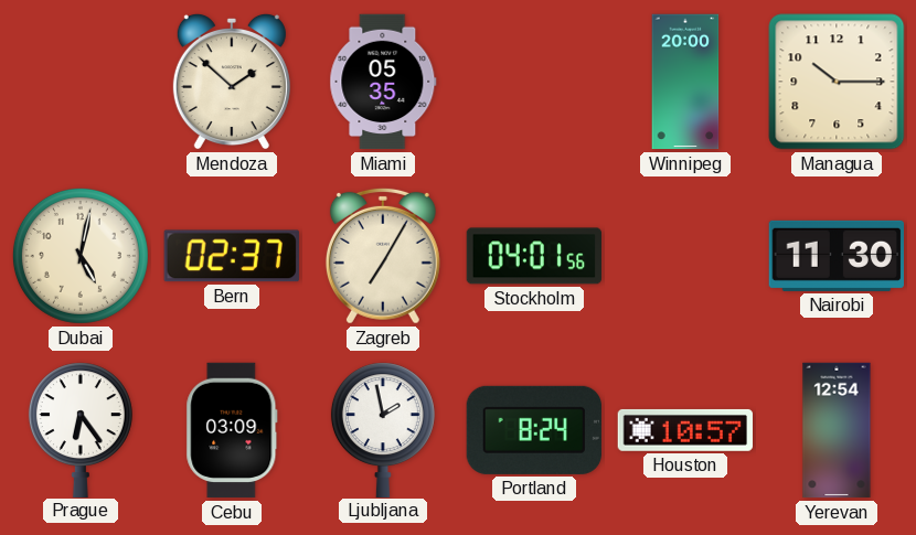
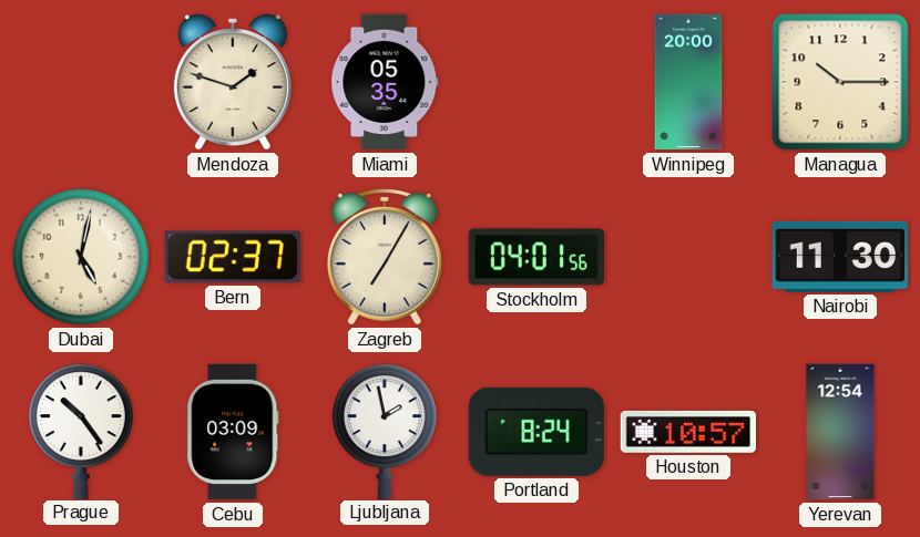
Mendoza: 1:52 -> 1:48
Prague: 6:24 -> 10:24
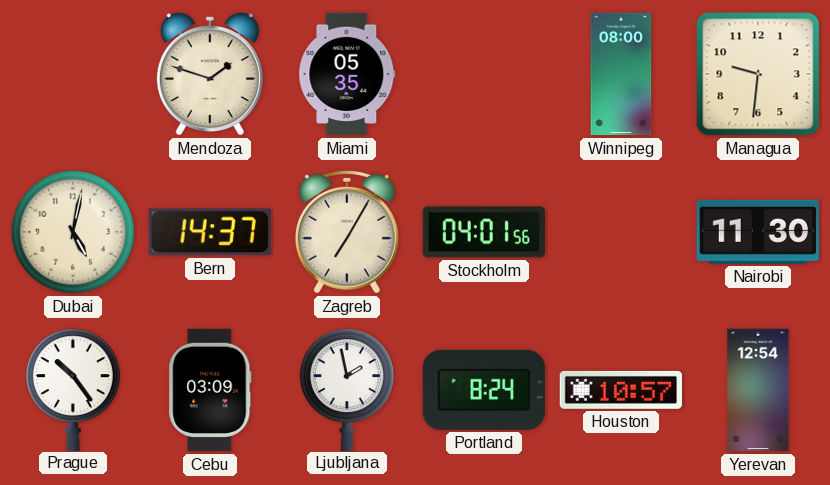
Winnipeg: 20:00 -> 08:00
Managua: 10:15 -> 9:31
Bern: 02:37 -> 14:37
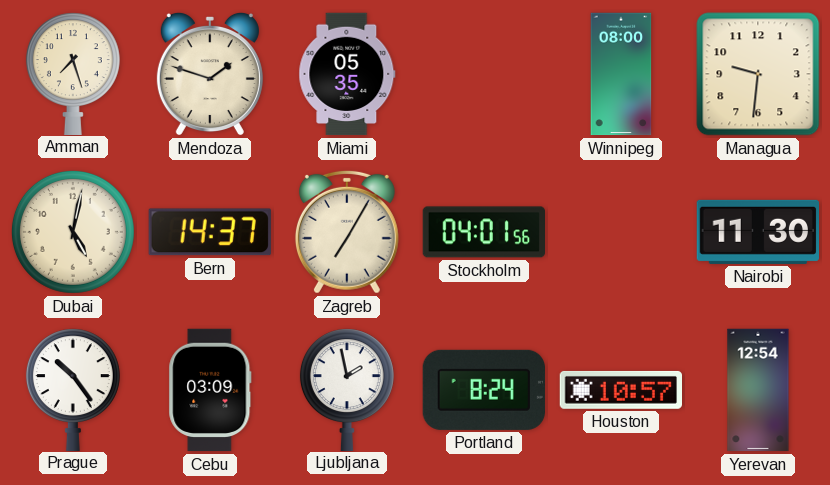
Amman: none -> 7:27
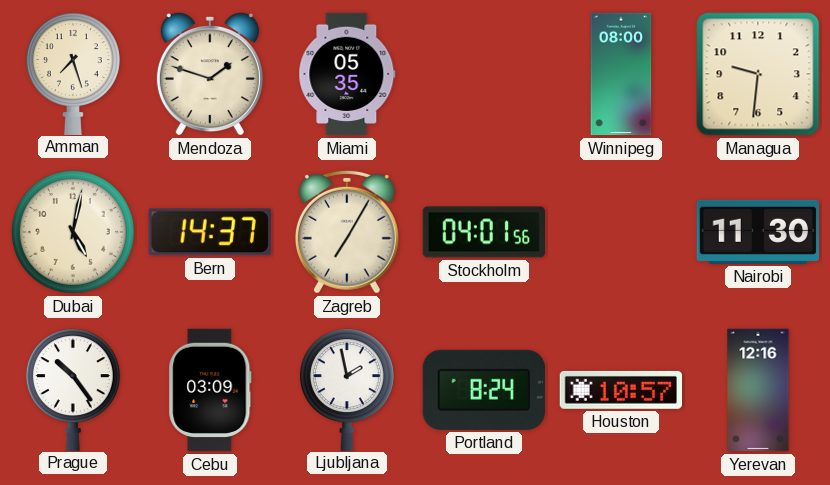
Yerevan: 12:54 -> 12:16
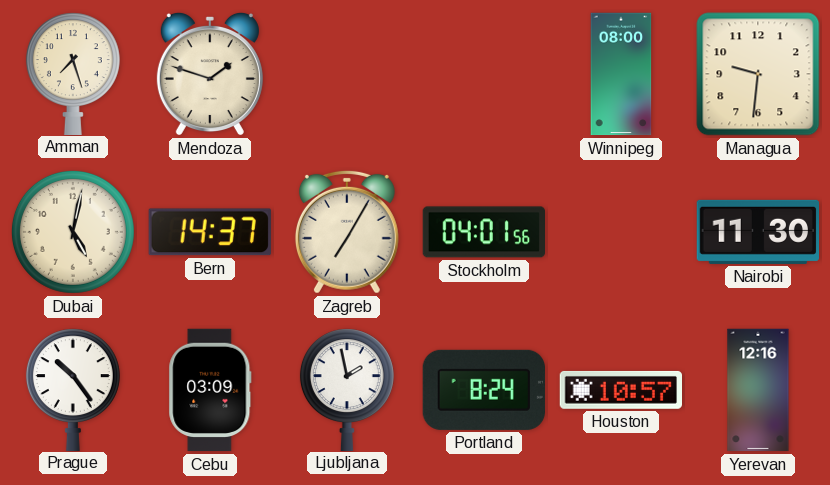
Miami: 05:35 -> none
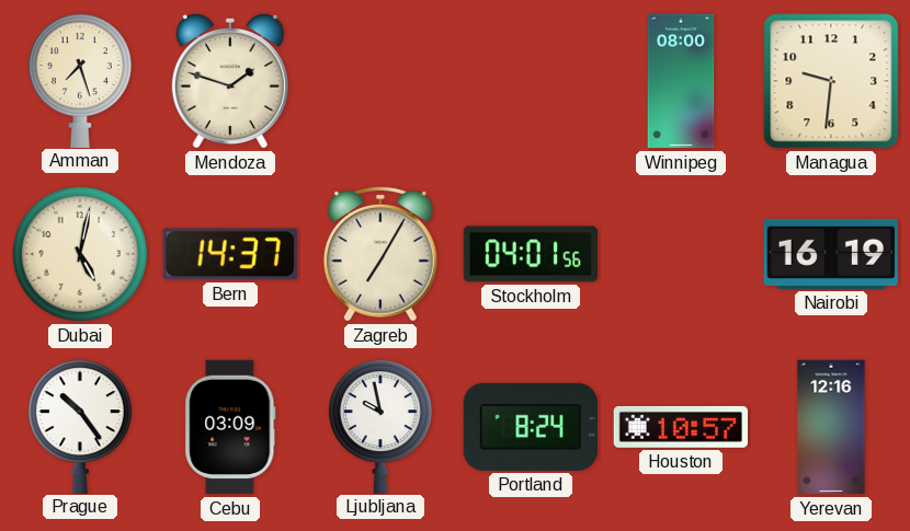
Nairobi: 11:30 -> 16:19
Ljubljana: 1:58 -> 9:58
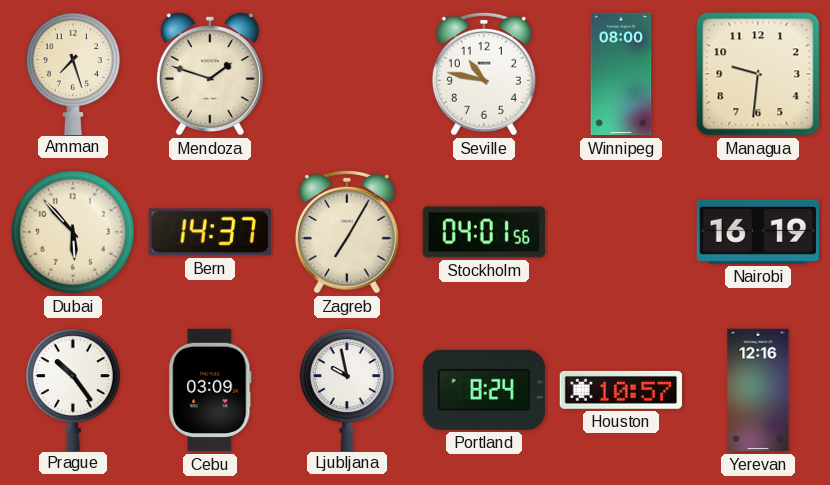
Seville: none -> 10:47
Dubai: 5:02 -> 5:53
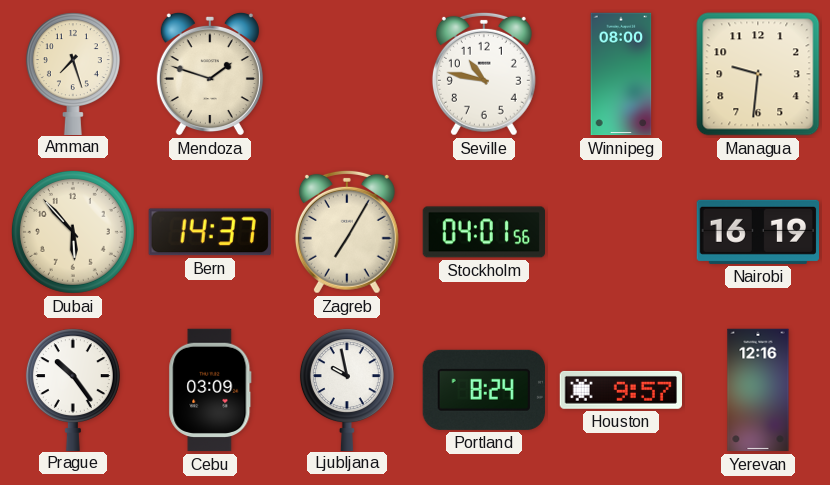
Houston: 10:57 -> 9:57
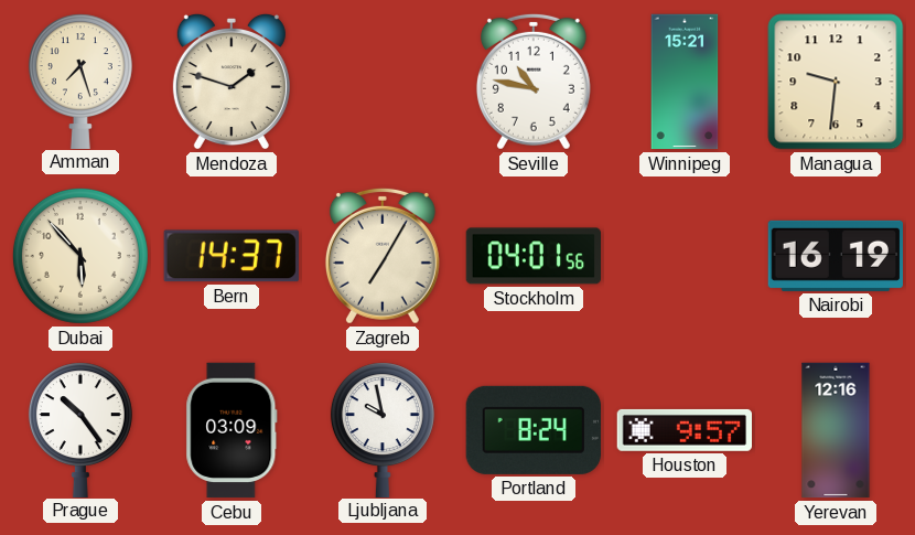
Winnipeg: 08:00 -> 15:21
